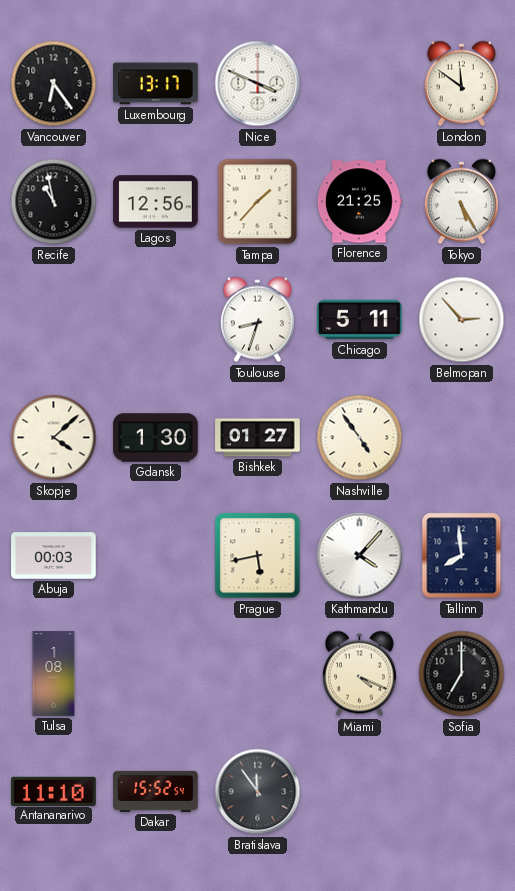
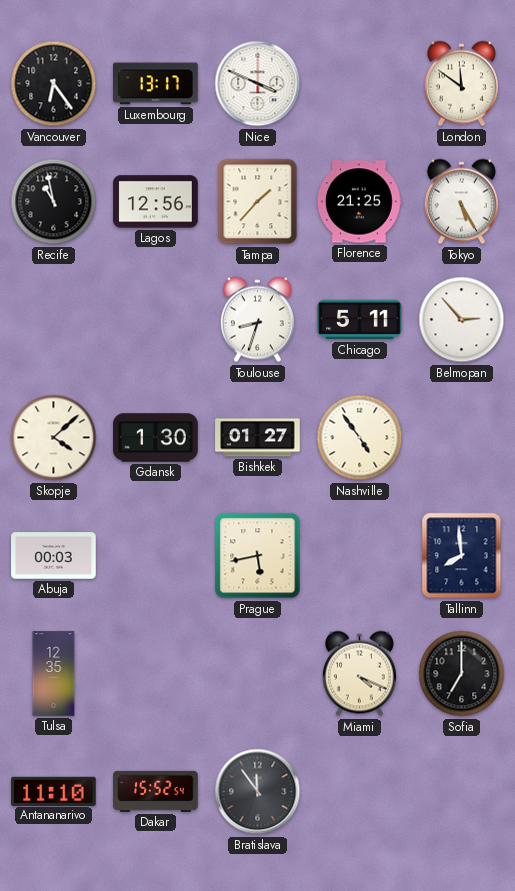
Kathmandu: 4:07 -> none
Tulsa: 1:08 -> 12:35
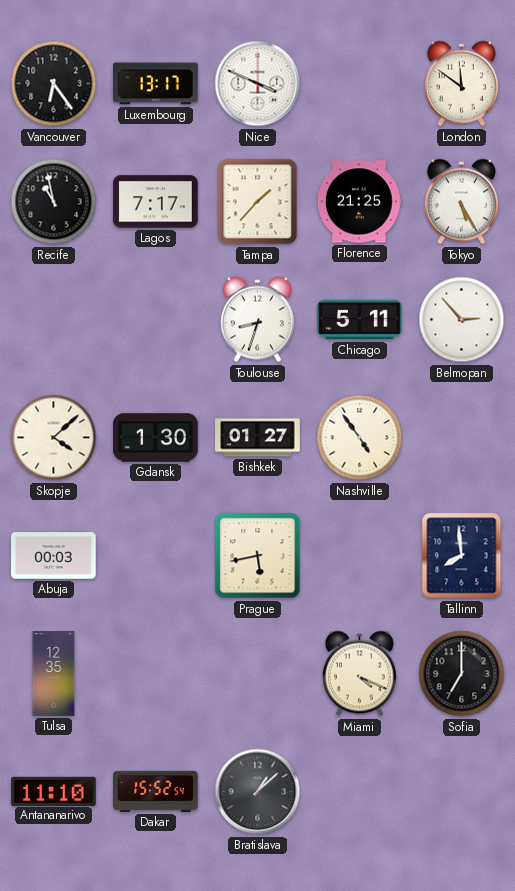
Lagos: 12:56 -> 7:17
Bratislava: 11:54 -> 1:08
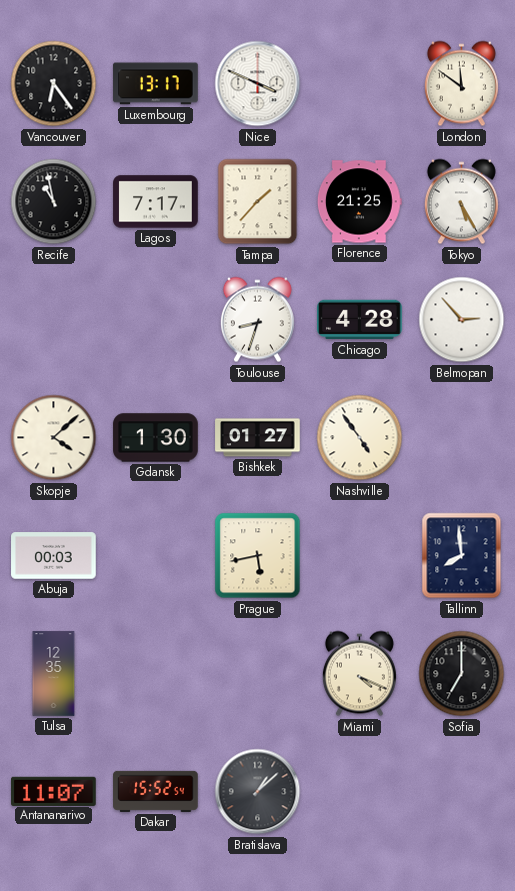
Chicago: 5:11 -> 4:28
Antananarivo: 11:10 -> 11:07
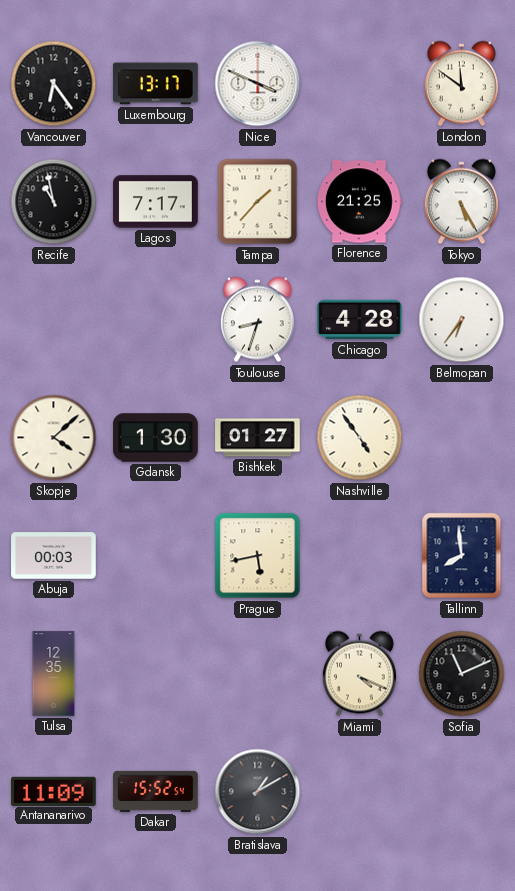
Belmopan: 2:53 -> 6:36
Sofia: 7:00 -> 11:11
Antananarivo: 11:07 -> 11:09
Bratislava: 1:08 -> 1:10
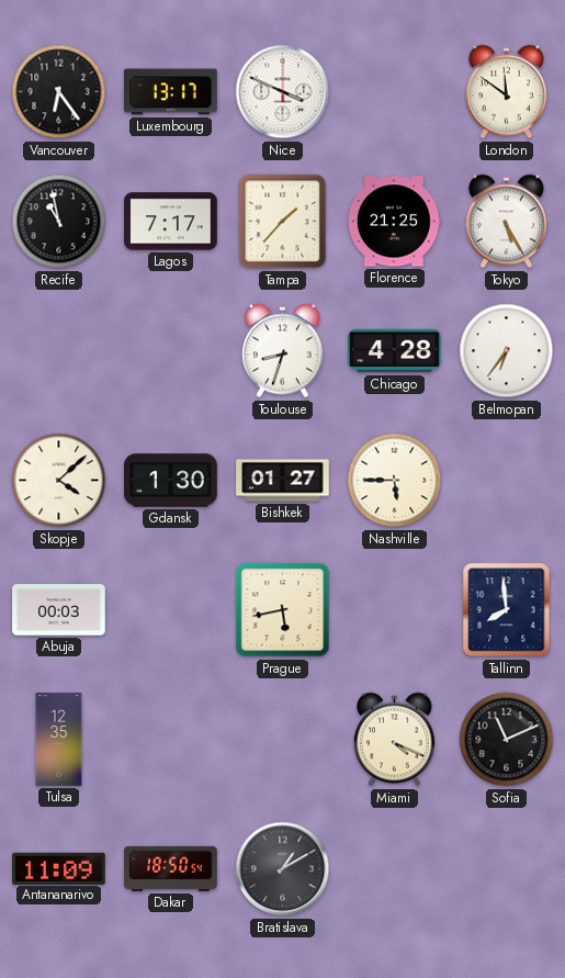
Nashville: 4:54 -> 5:45
Dakar: 15:52 -> 18:50
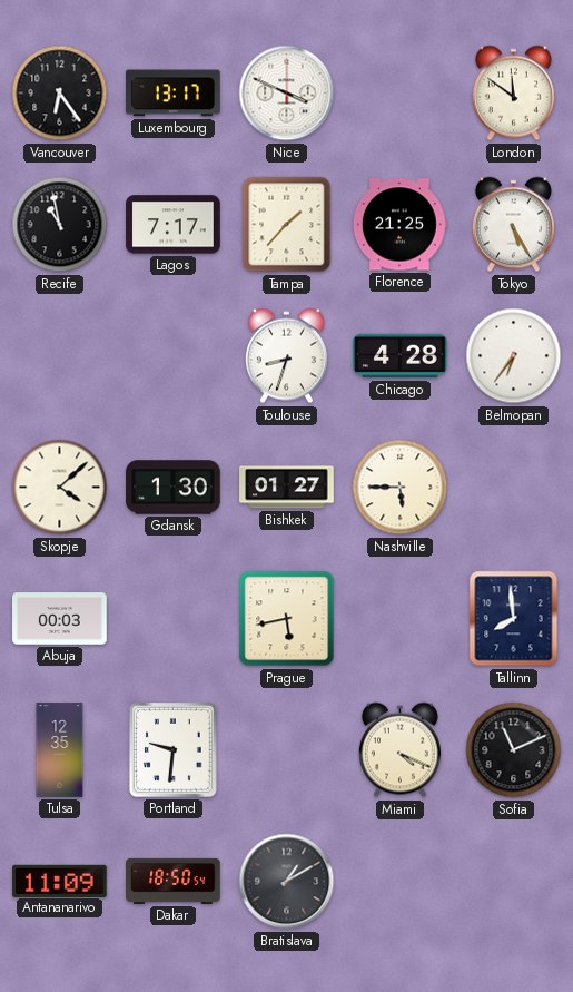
Portland: none -> 9:31
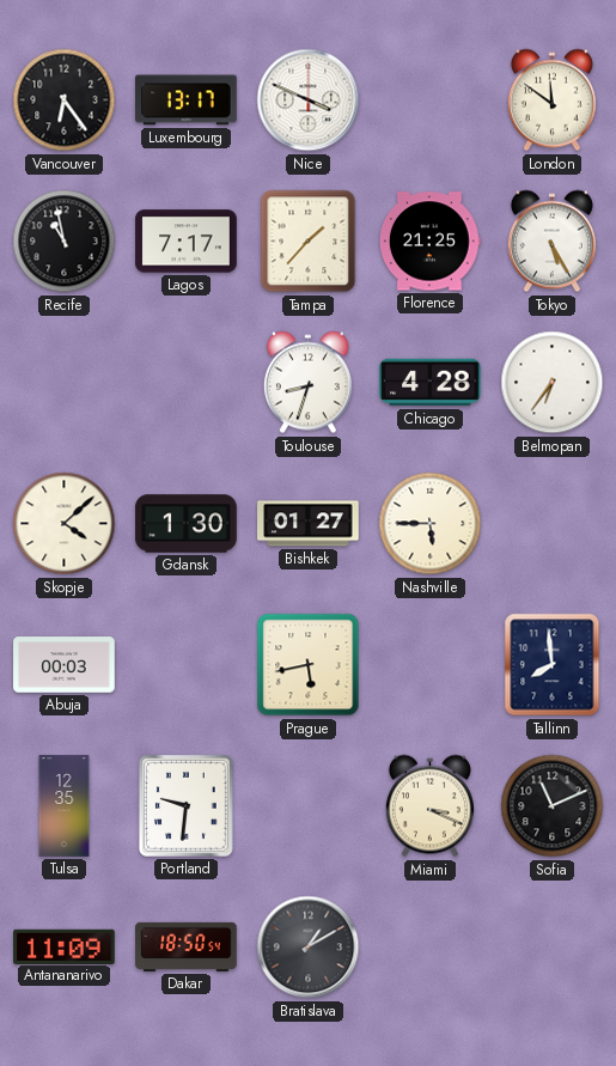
Miami: 4:19 -> 3:19
